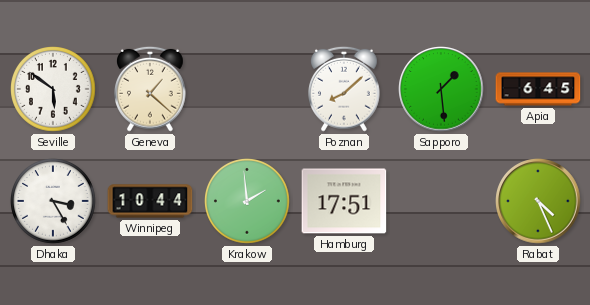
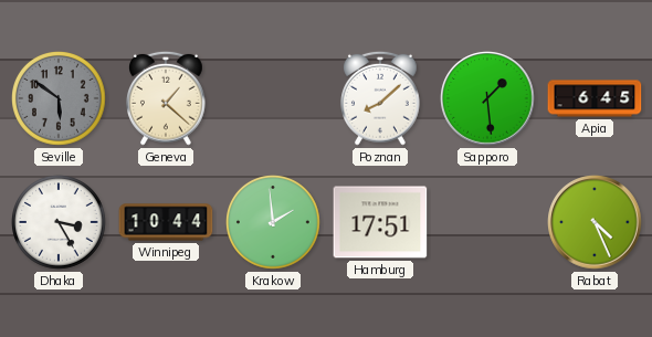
Seville dial: white -> grey
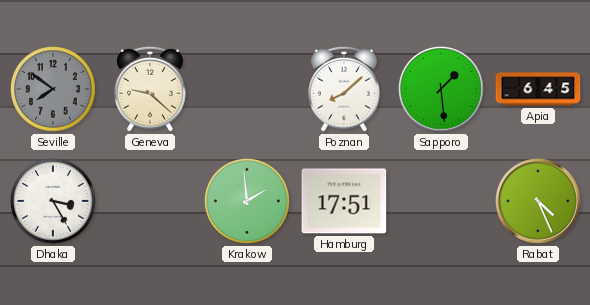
Seville: 5:51 -> 7:51
Geneva: 1:22 -> 9:22
Winnipeg: 10:44 -> none
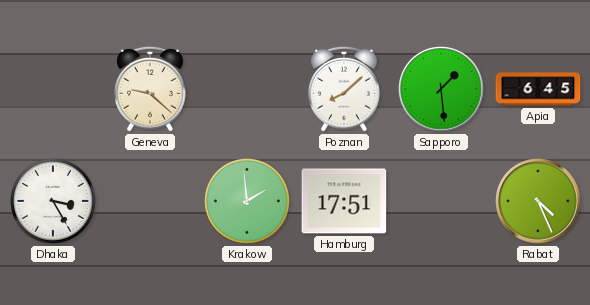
Seville: 7:51 -> none
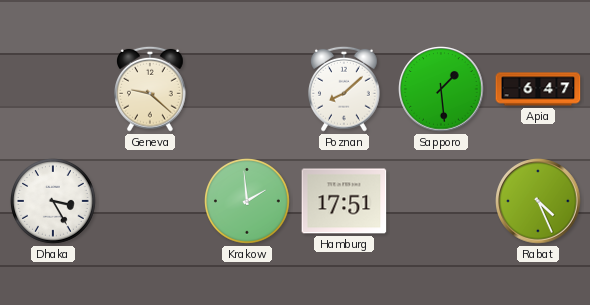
Apia: 6:45 -> 6:47
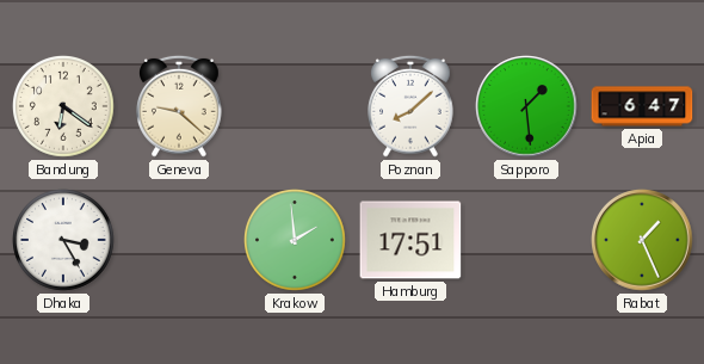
Bandung: none -> 6:21
Rabat: 4:26 -> 1:26
